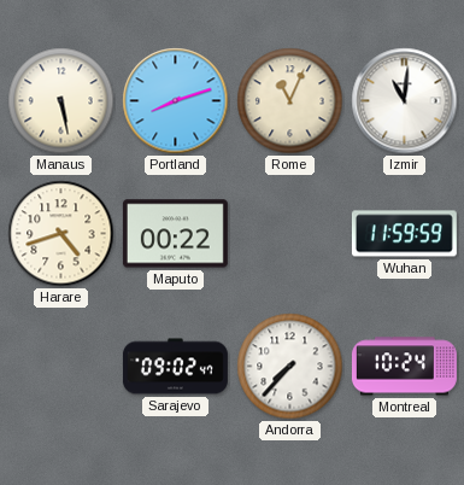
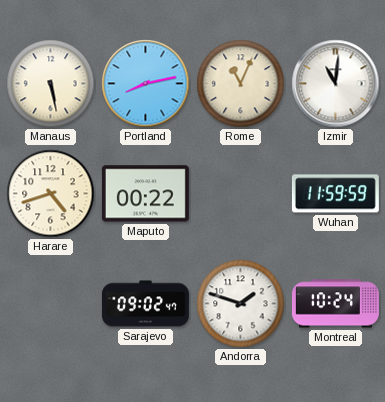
Portland: 8:12 -> 8:13
Andorra: 7:37 -> 1:48
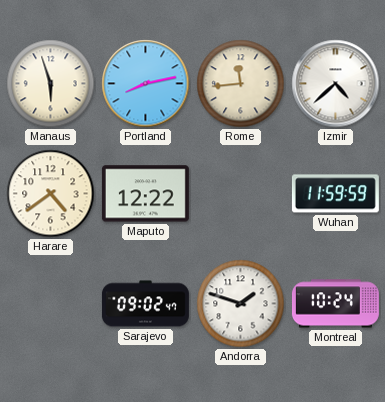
Manaus: 5:28 -> 5:57
Rome: 11:04 -> 11:44
Izmir: 11:01 -> 4:38
Harare: 4:42 -> 4:39
Maputo: 00:22 -> 12:22
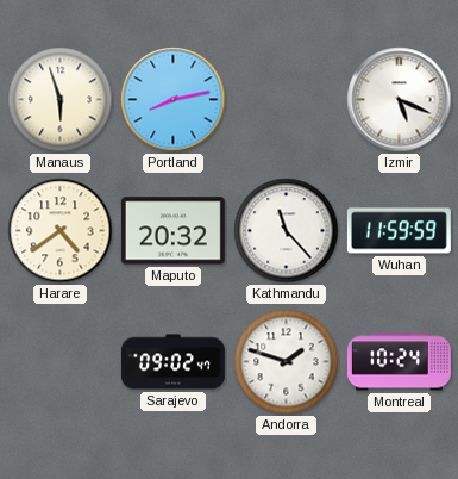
Rome: 11:44 -> none
Izmir: 4:38 -> 5:19
Maputo: 12:22 -> 20:32
Kathmandu: none -> 11:23
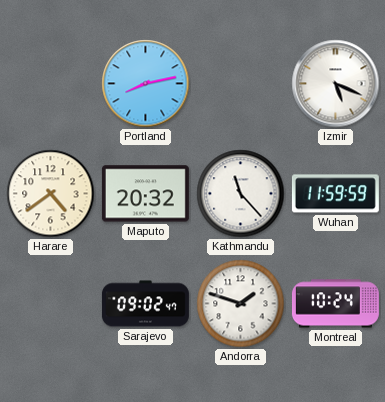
Manaus: 5:57 -> none
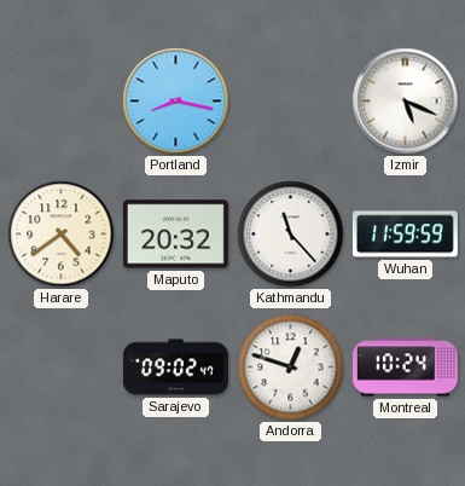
Portland: 8:13 -> 8:17
Andorra: 1:48 -> 12:48
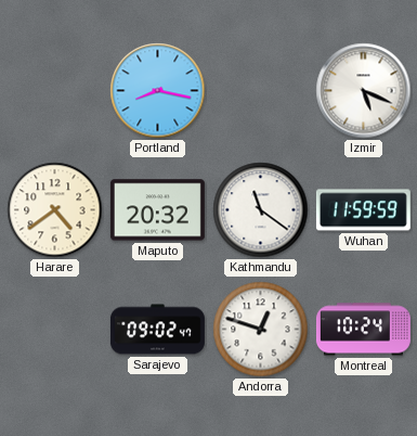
Kathmandu: 11:23 -> 11:21
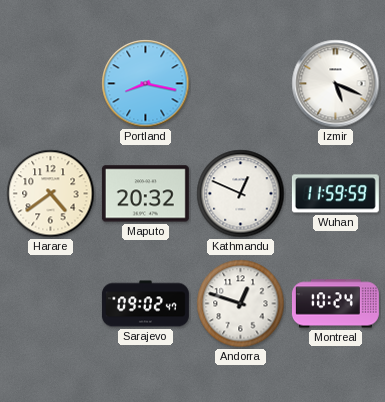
Kathmandu: 11:21 -> 12:49
